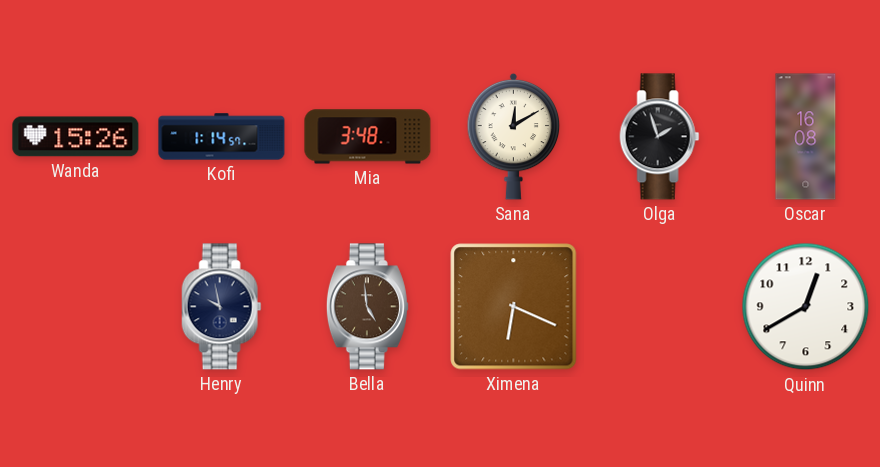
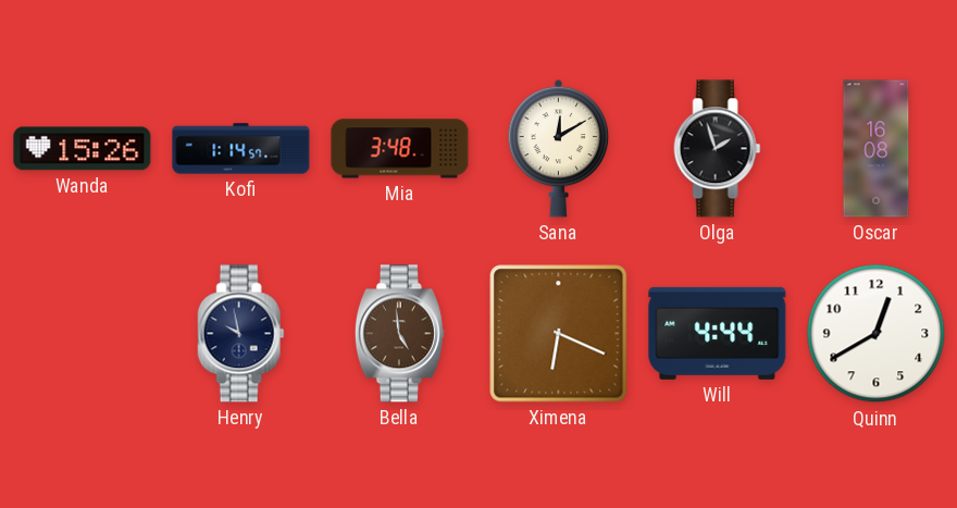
Will: none -> 4:44
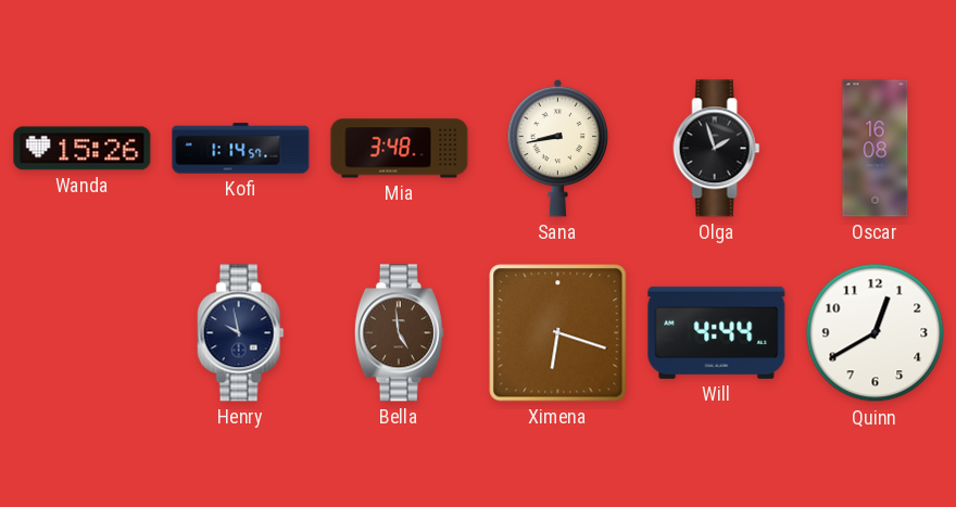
Sana: 12:10 -> 8:43
Ximena: 6:19 -> 6:18
